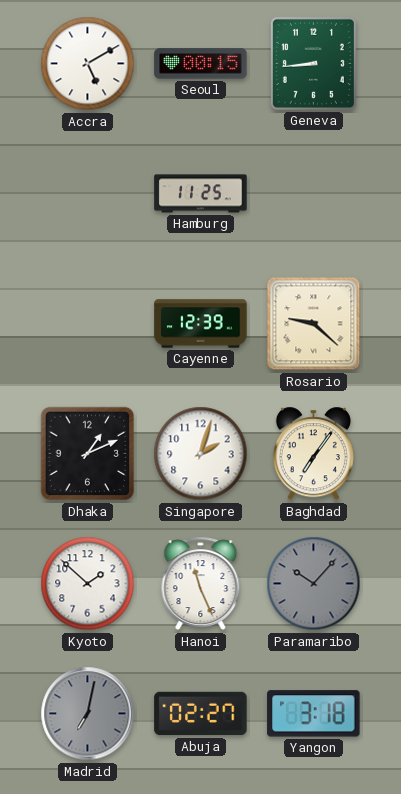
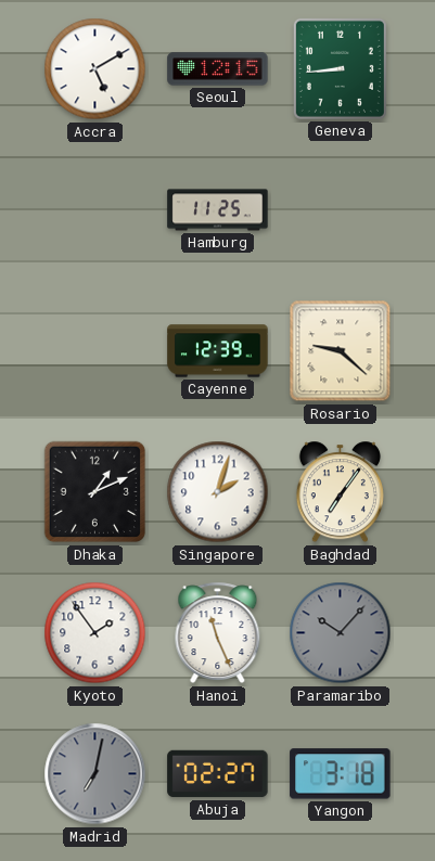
Seoul: 00:15 -> 12:15
Kyoto: 1:52 -> 1:54
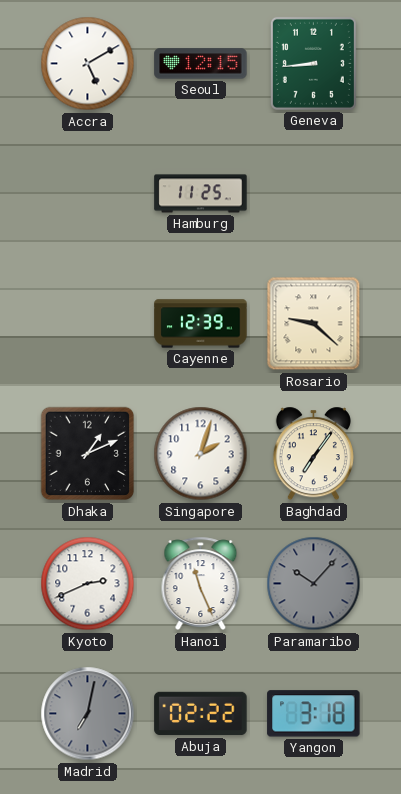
Kyoto: 1:54 -> 2:41
Abuja: 02:27 -> 02:22
